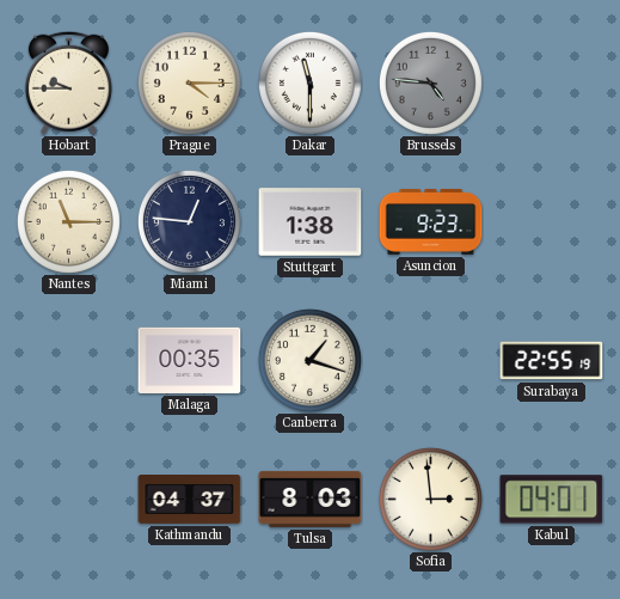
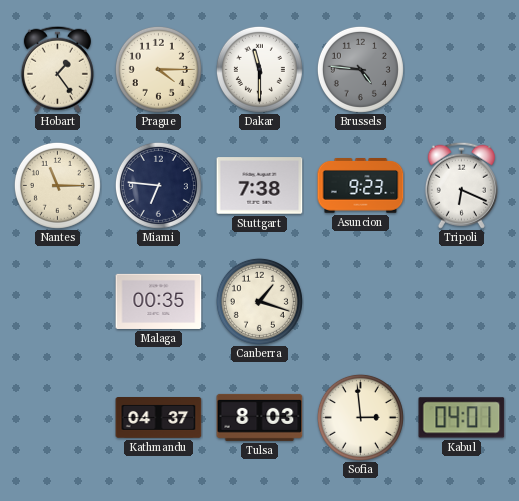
Hobart: 9:45 -> 1:24
Miami: 12:46 -> 6:46
Stuttgart: 1:38 -> 7:38
Tripoli: none -> 6:19
Surabaya: 22:55 -> none
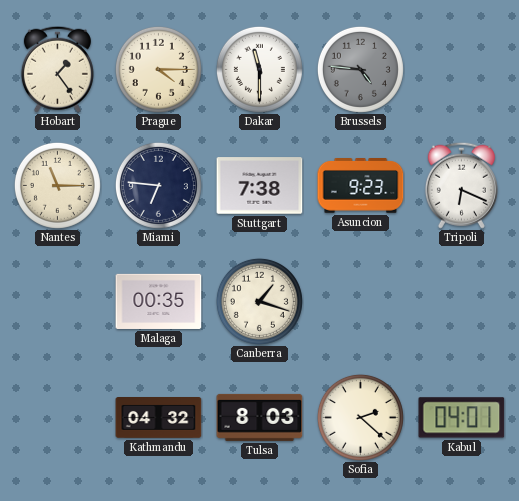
Kathmandu: 04:37 -> 04:32
Sofia: 2:59 -> 2:22
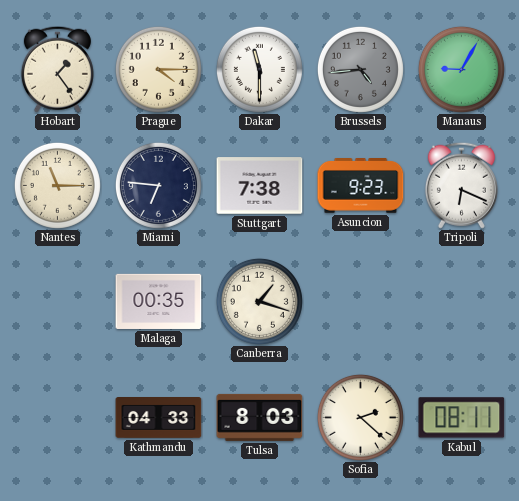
Brussels: 4:46 -> 4:44
Manaus: none -> 9:05
Kathmandu: 04:32 -> 04:33
Kabul: 04:01 -> 08:11
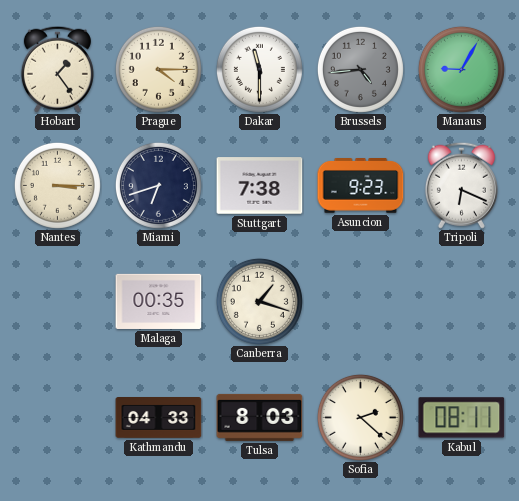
Nantes: 11:15 -> 3:15
Miami: 6:46 -> 6:42
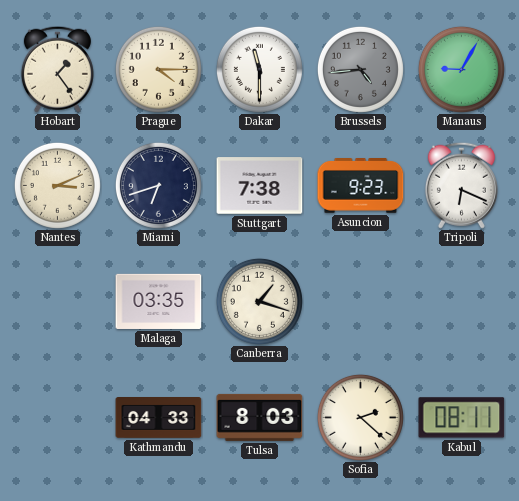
Nantes: 3:15 -> 3:11
Malaga: 00:35 -> 03:35
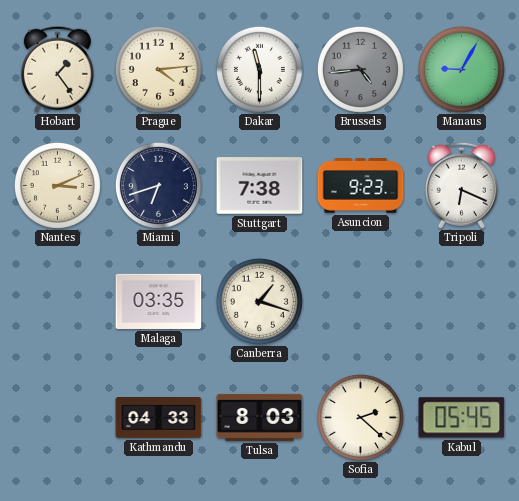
Prague: 4:15 -> 4:14
Kabul: 08:11 -> 05:45
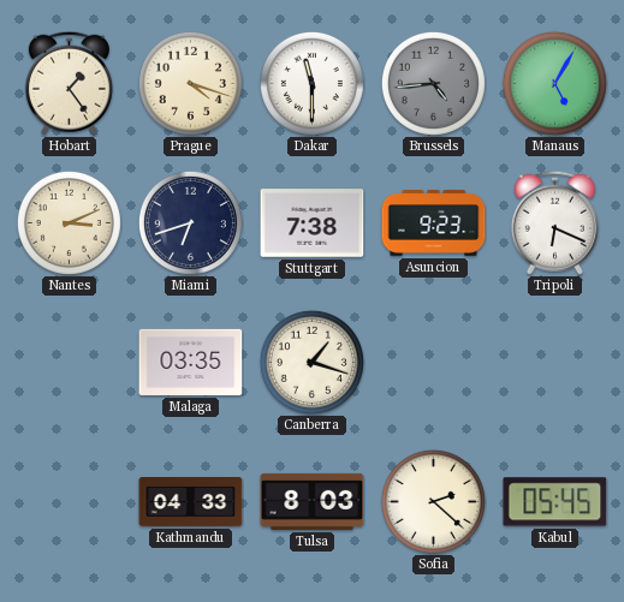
Prague: 4:14 -> 4:18
Manaus: 9:05 -> 5:05
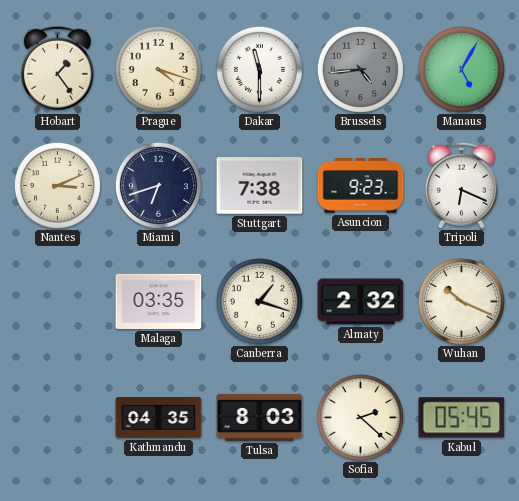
Almaty: none -> 2:32
Wuhan: none -> 10:19
Kathmandu: 04:33 -> 04:35
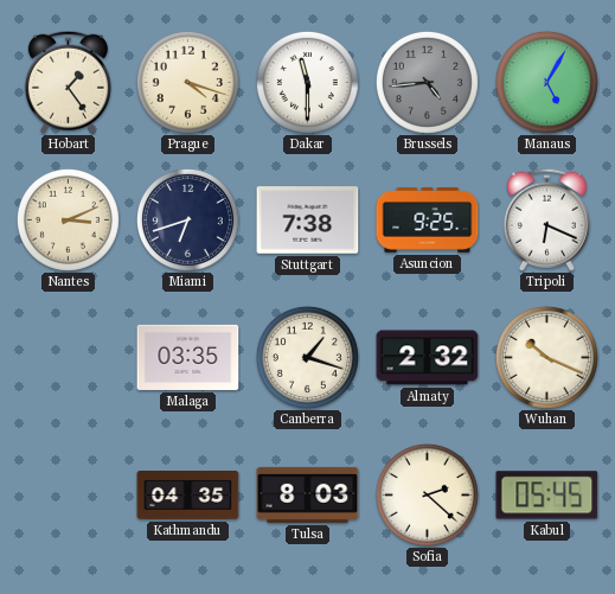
Asuncion: 9:23 -> 9:25
